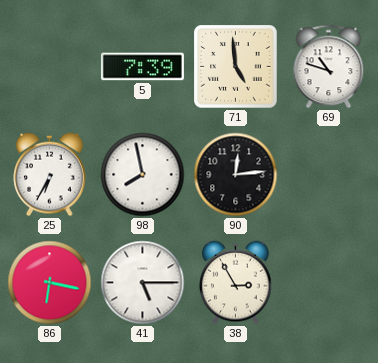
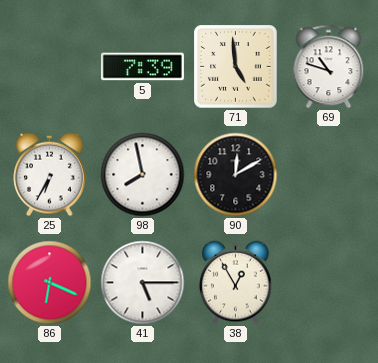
90: 12:14 -> 12:10
86: 6:17 -> 6:19
38: 2:55 -> 12:55
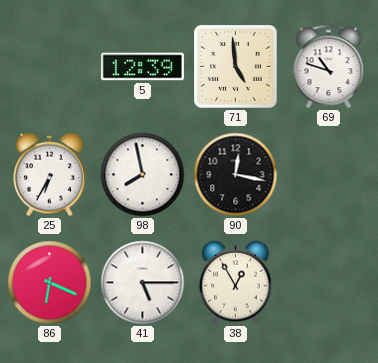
5: 7:39 -> 12:39
90: 12:10 -> 12:17
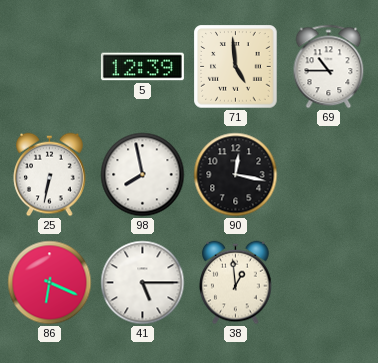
69: 10:48 -> 10:45
25: 6:35 -> 6:32
38: 12:55 -> 12:59
